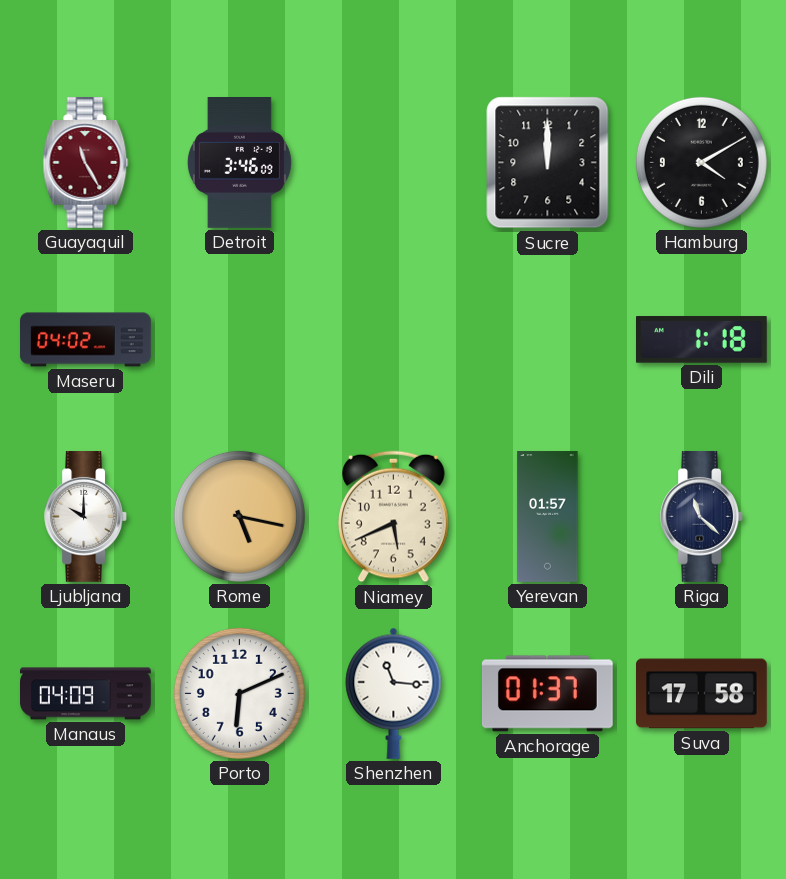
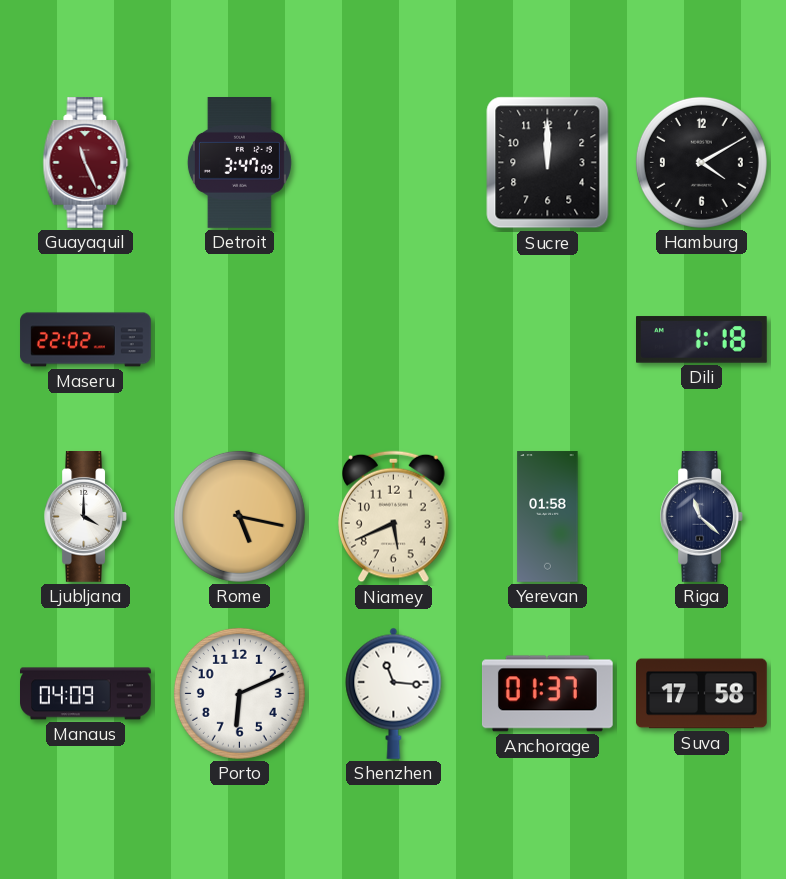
Guayaquil: 11:25 -> 11:26
Detroit: 3:46 -> 3:47
Maseru: 04:02 -> 22:02
Ljubljana: 10:00 -> 4:00
Yerevan: 01:57 -> 01:58
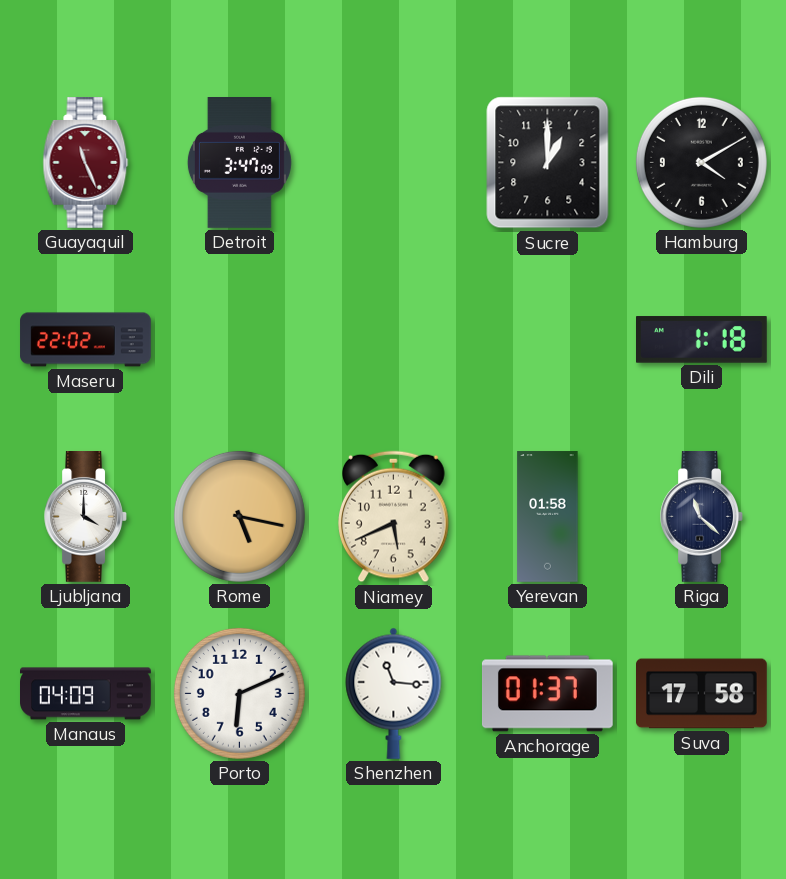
Sucre: 12:00 -> 1:00
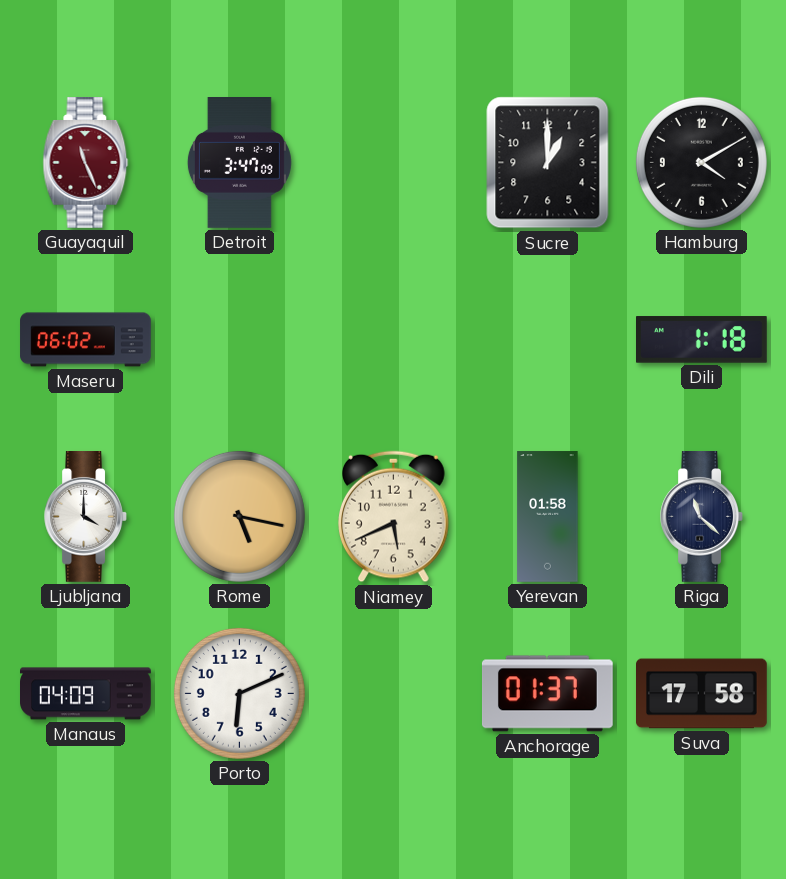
Maseru: 22:02 -> 06:02
Shenzhen: 11:16 -> none
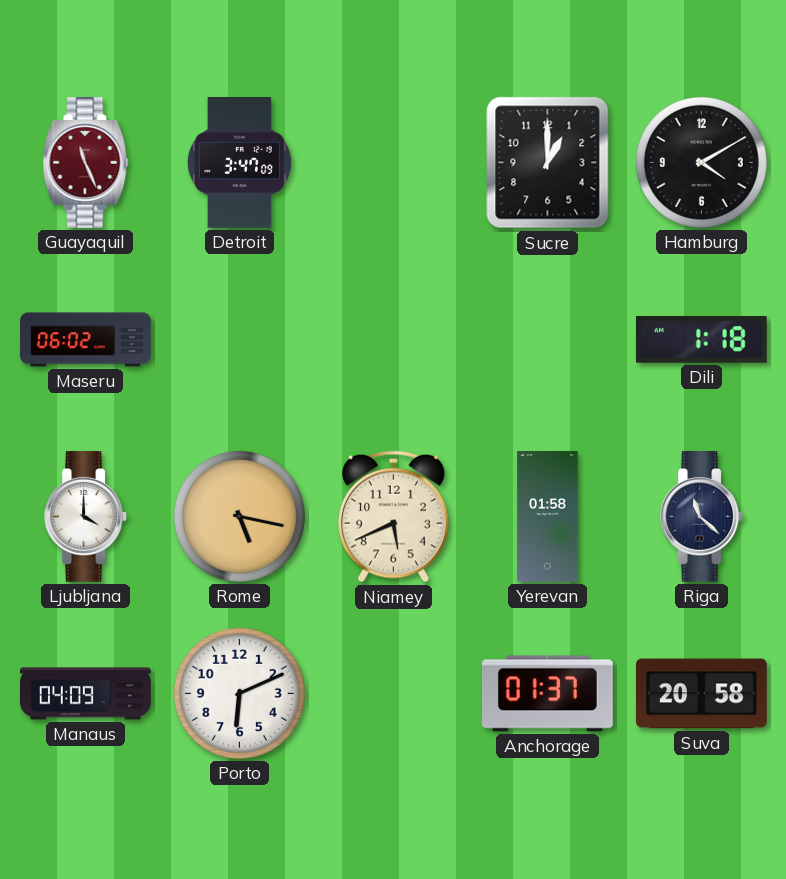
Suva: 17:58 -> 20:58
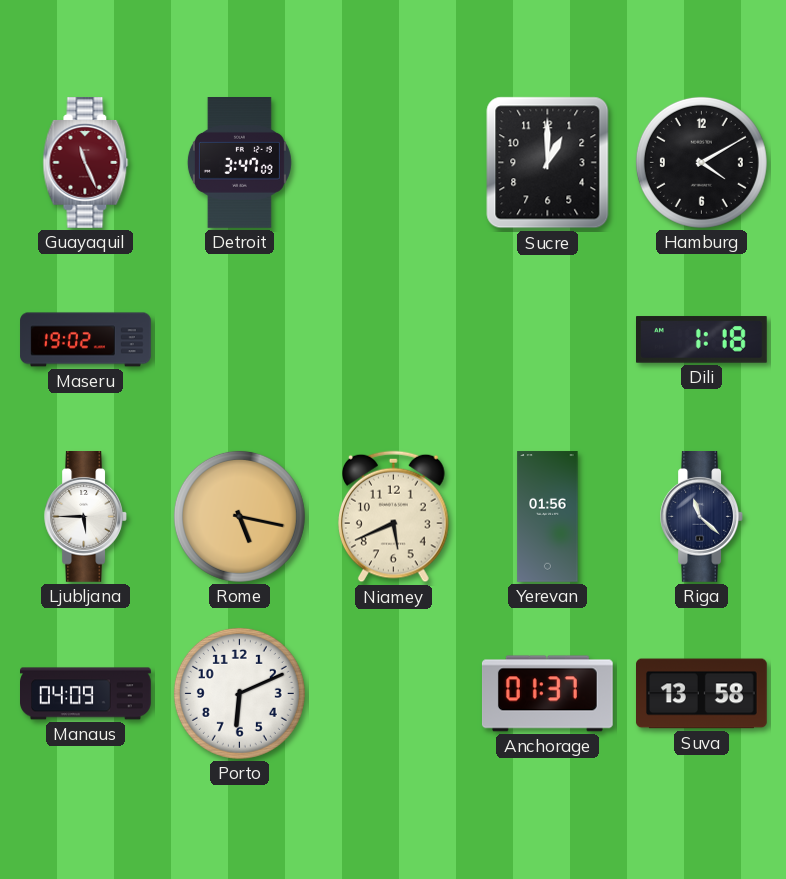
Maseru: 06:02 -> 19:02
Ljubljana: 4:00 -> 5:45
Yerevan: 01:58 -> 01:56
Suva: 20:58 -> 13:58
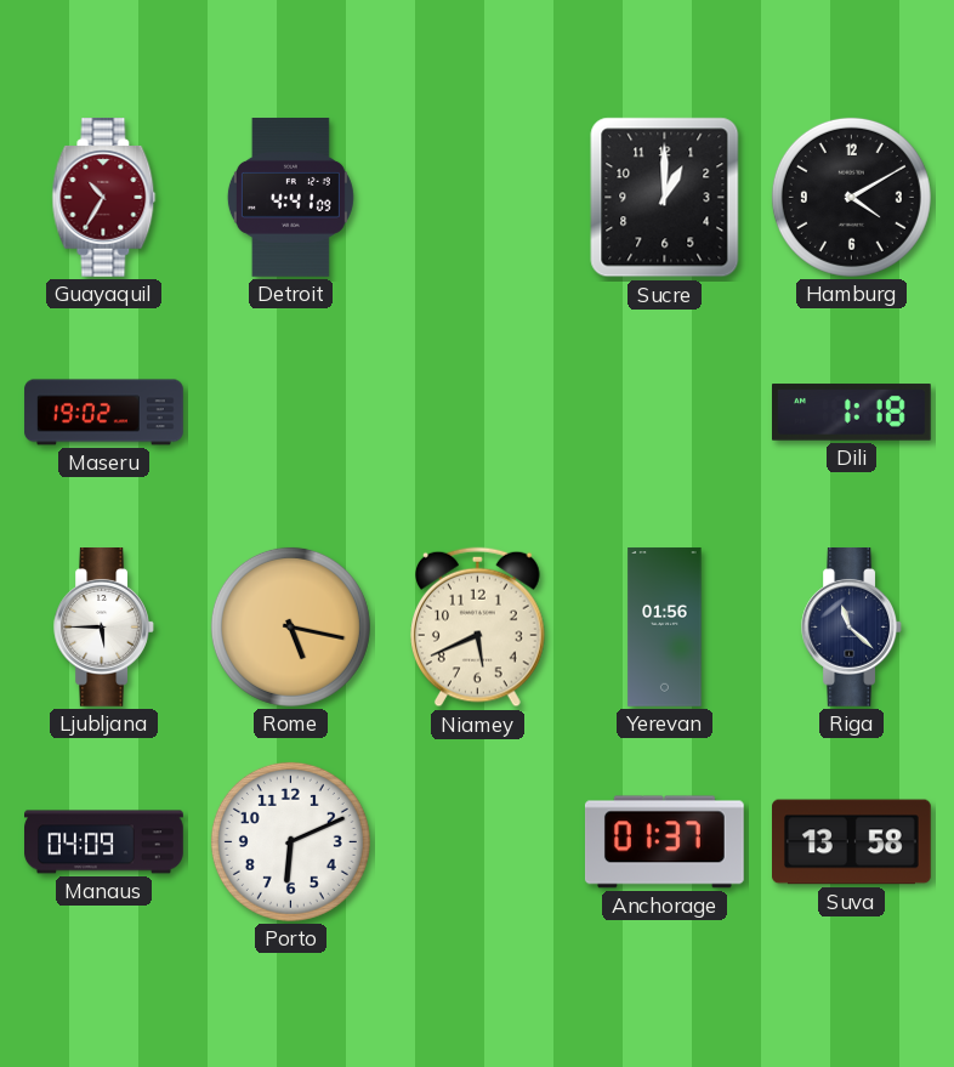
Guayaquil: 11:26 -> 10:35
Detroit: 3:47 -> 4:41
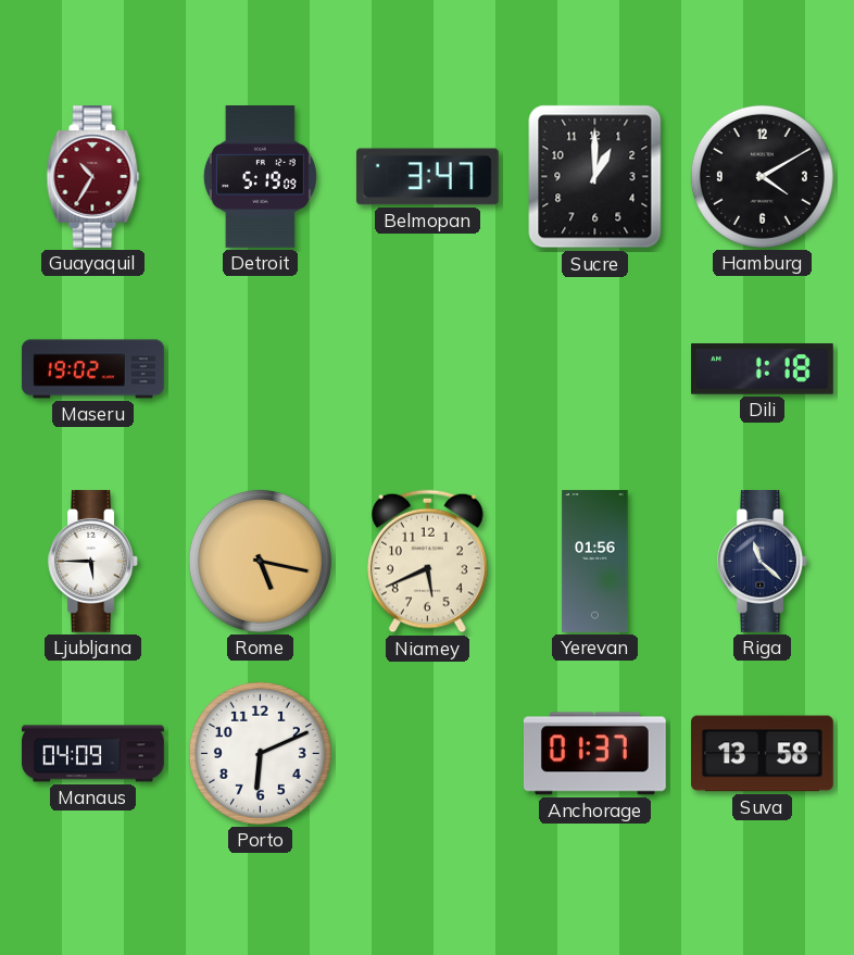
Detroit: 4:41 -> 5:19
Belmopan: none -> 3:47
